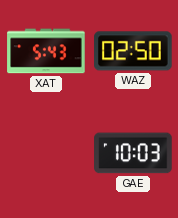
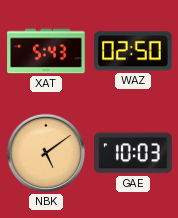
NBK: none -> 5:09
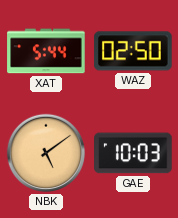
XAT: 5:43 -> 5:44
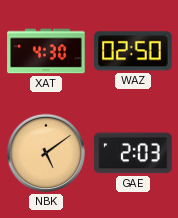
XAT: 5:44 -> 4:30
GAE: 10:03 -> 2:03
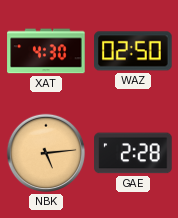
NBK: 5:09 -> 5:14
GAE: 2:03 -> 2:28
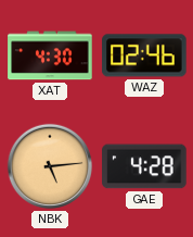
WAZ: 02:50 -> 02:46
GAE: 2:28 -> 4:28
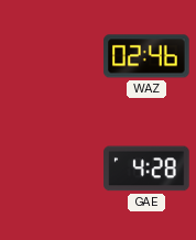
XAT: 4:30 -> none
NBK: 5:14 -> none
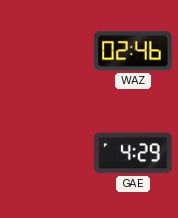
GAE: 4:28 -> 4:29
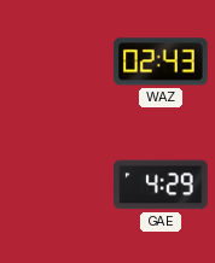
WAZ: 02:46 -> 02:43
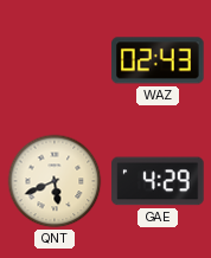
QNT: none -> 5:41
